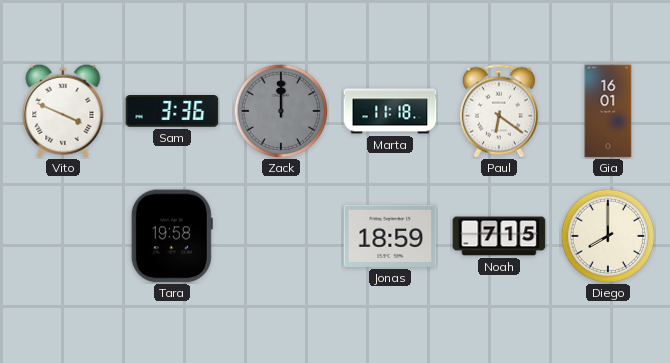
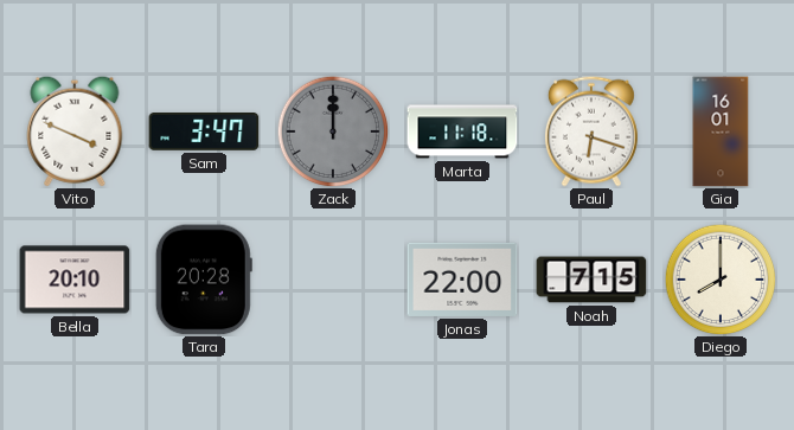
Sam: 3:36 -> 3:47
Paul: 6:21 -> 6:18
Bella: none -> 20:10
Tara: 19:58 -> 20:28
Jonas: 18:59 -> 22:00
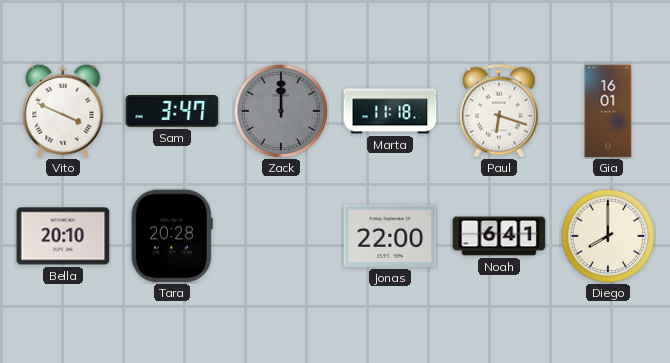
Noah: 7:15 -> 6:41
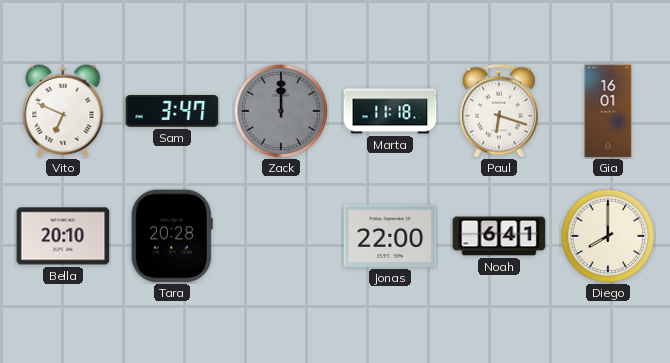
Vito: 3:49 -> 6:49
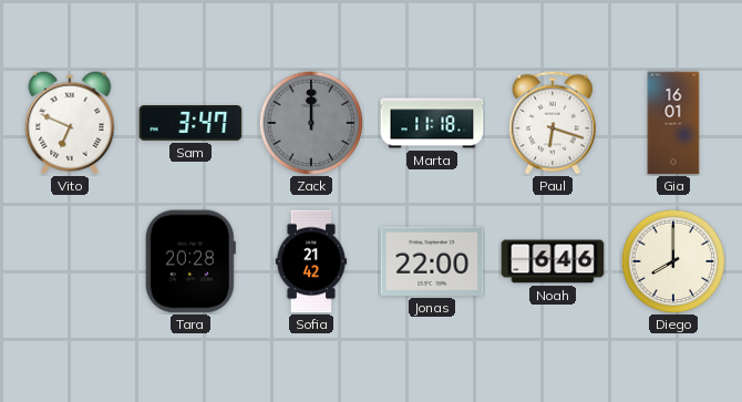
Bella: 20:10 -> none
Sofia: none -> 21:42
Noah: 6:41 -> 6:46
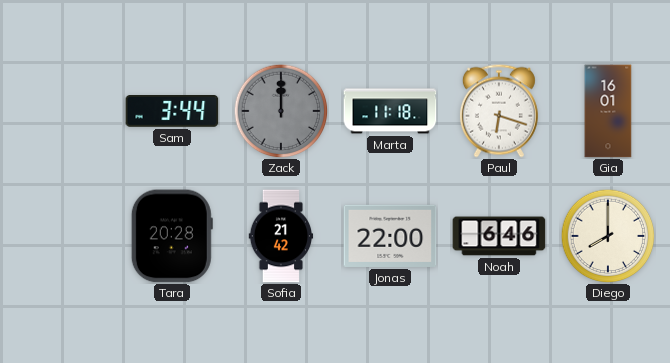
Vito: 6:49 -> none
Sam: 3:47 -> 3:44
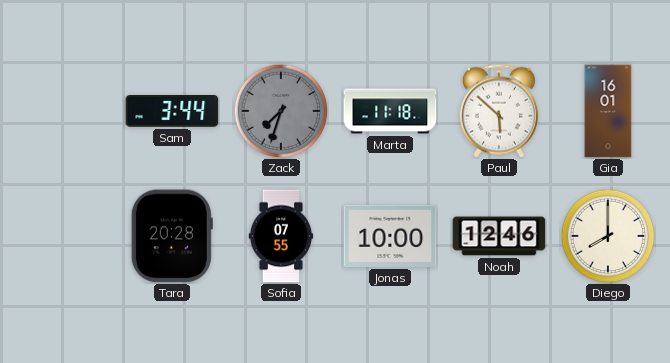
Zack: 12:00 -> 7:33
Paul: 6:18 -> 5:52
Sofia: 21:42 -> 07:55
Jonas: 22:00 -> 10:00
Noah: 6:46 -> 12:46
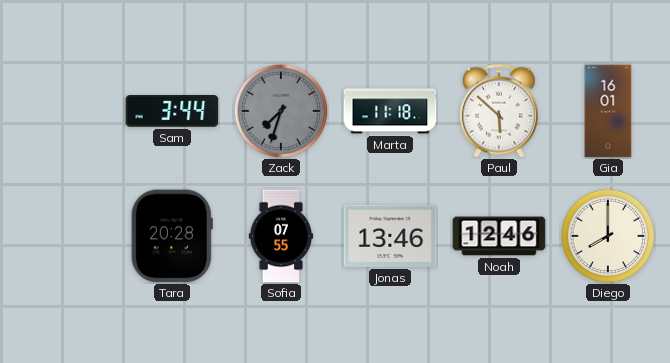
Jonas: 10:00 -> 13:46
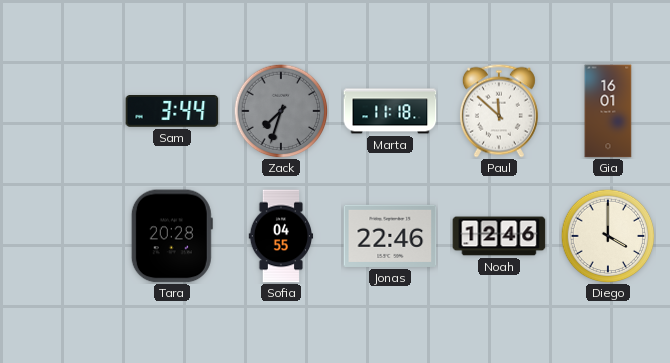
Paul: 5:52 -> 11:52
Sofia: 07:55 -> 04:55
Jonas: 13:46 -> 22:46
Diego: 8:00 -> 4:00
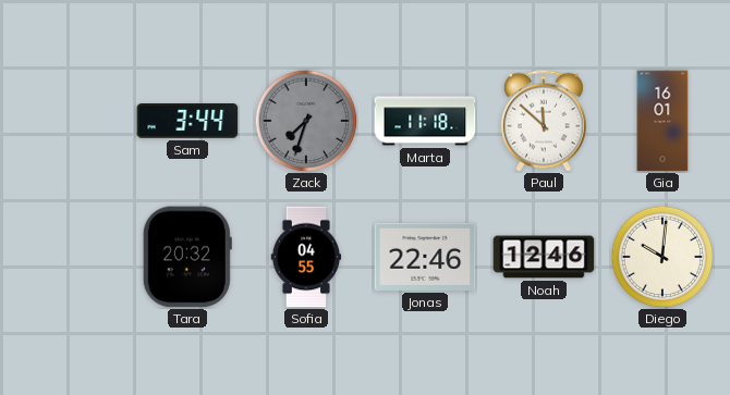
Tara: 20:28 -> 20:32
Diego: 4:00 -> 10:01
